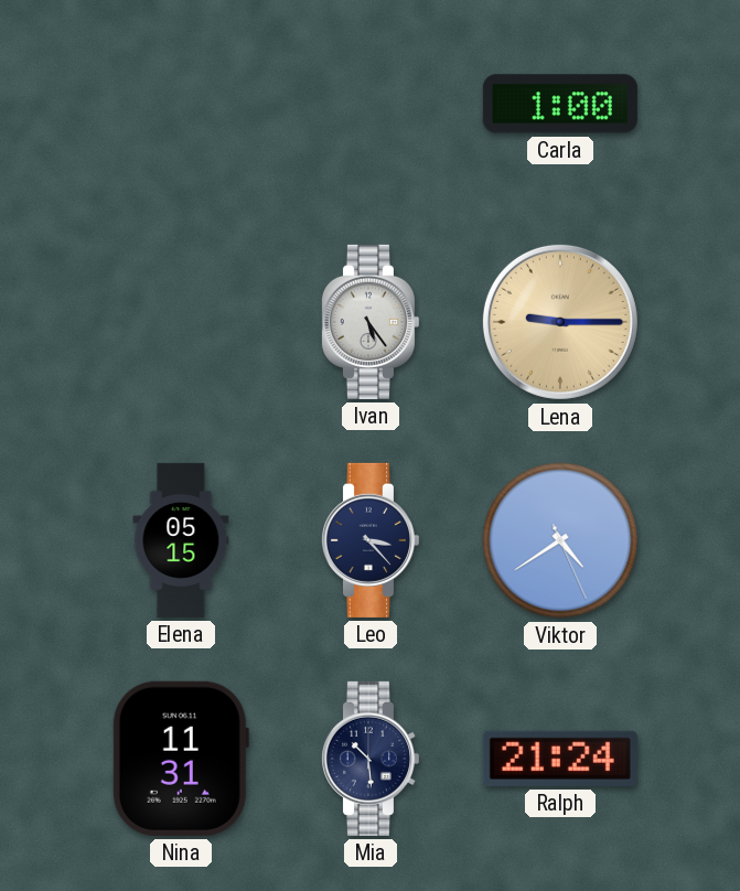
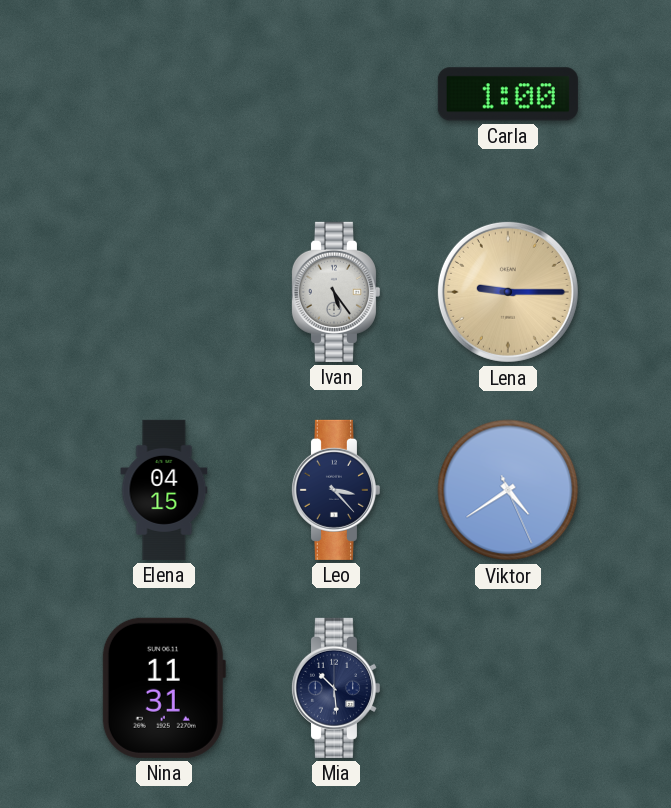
Elena: 05:15 -> 04:15
Ralph: 21:24 -> none
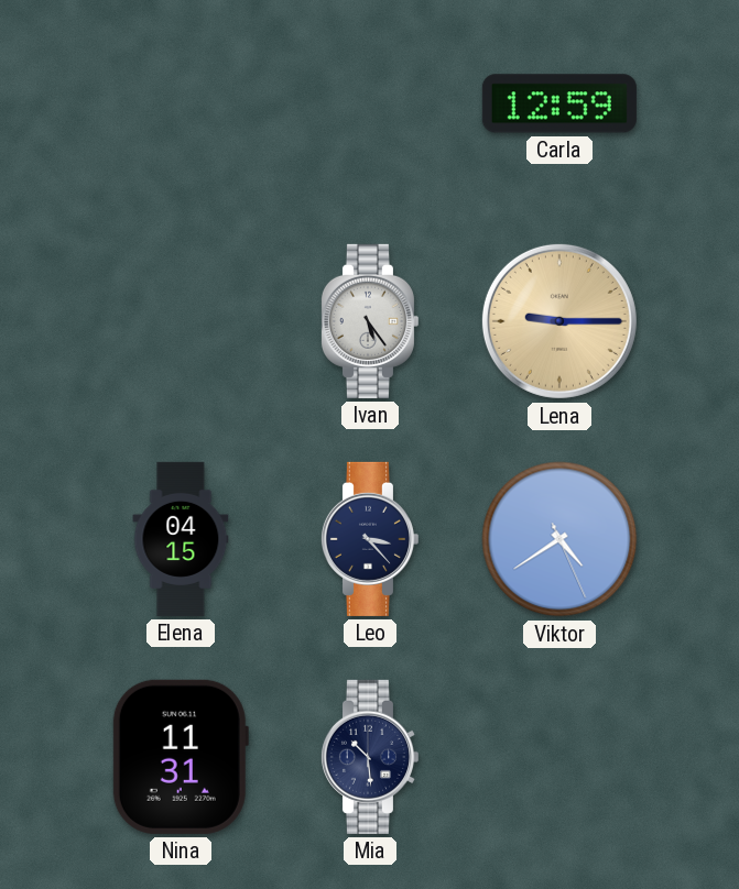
Carla: 1:00 -> 12:59
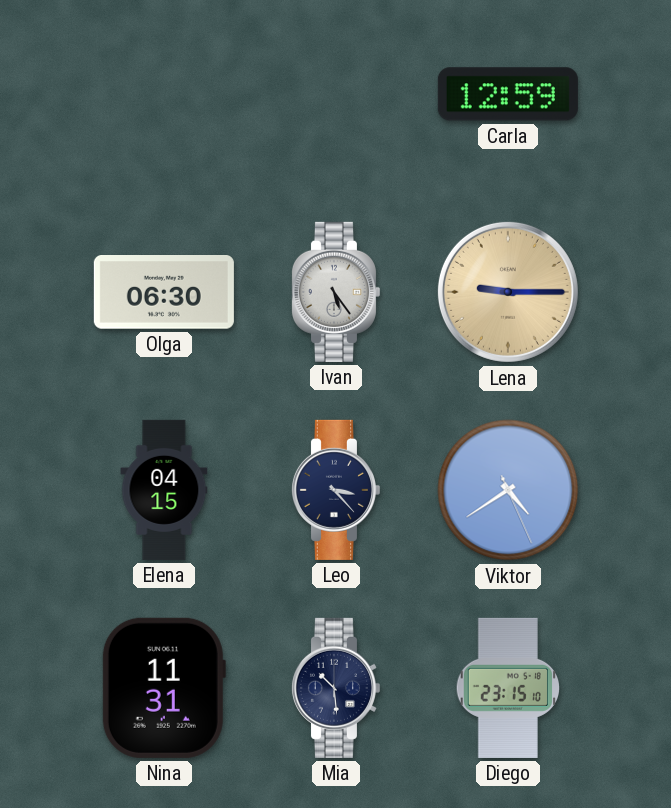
Olga: none -> 06:30
Diego: none -> 23:15
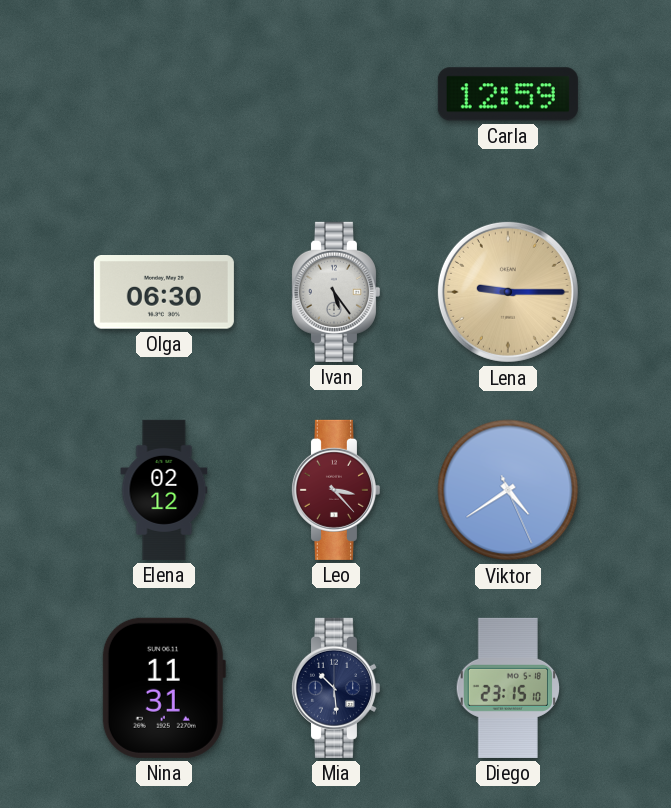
Elena: 04:15 -> 02:12
Leo dial: navy -> burgundy
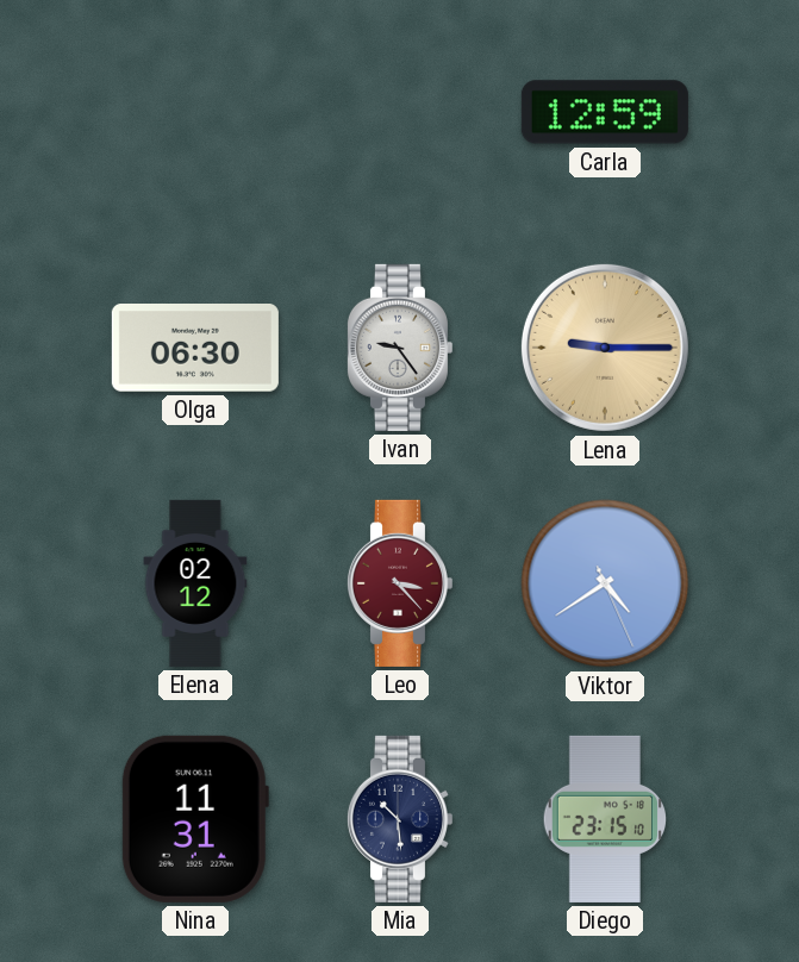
Ivan: 5:24 -> 9:24
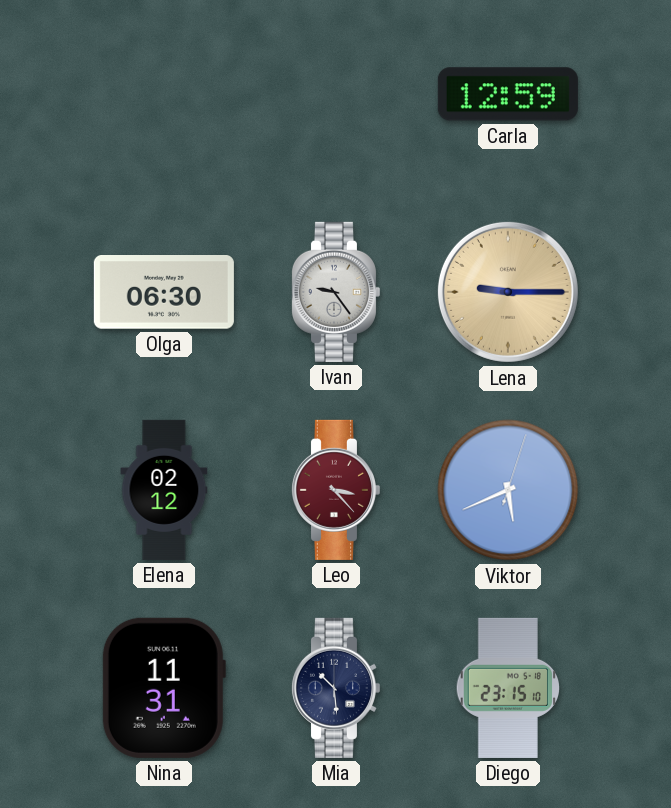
Viktor: 4:39 -> 5:41
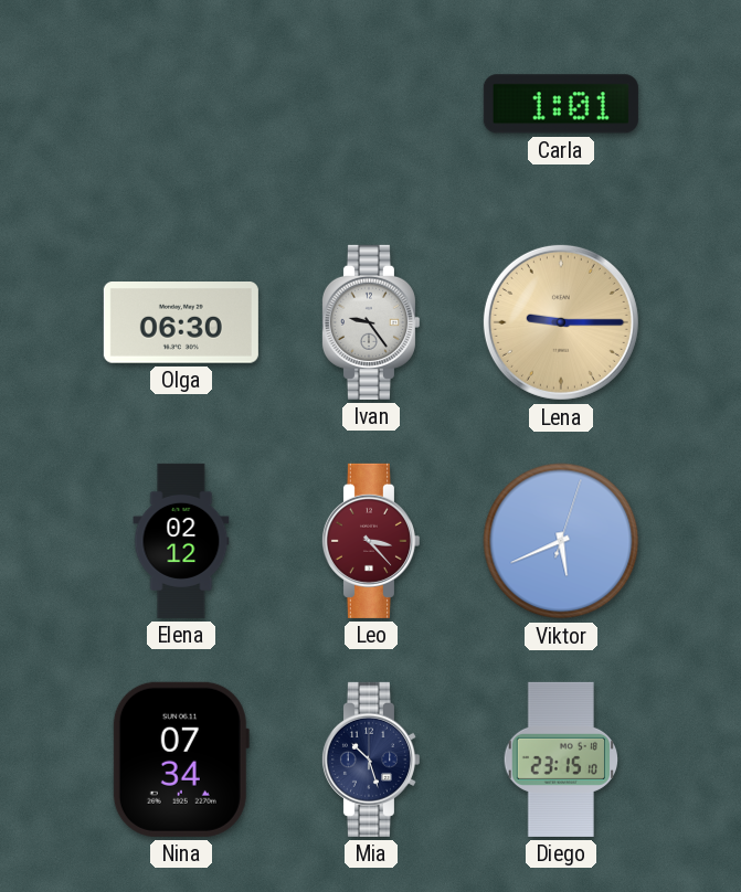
Carla: 12:59 -> 1:01
Nina: 11:31 -> 07:34
Mia: 10:29 -> 10:27
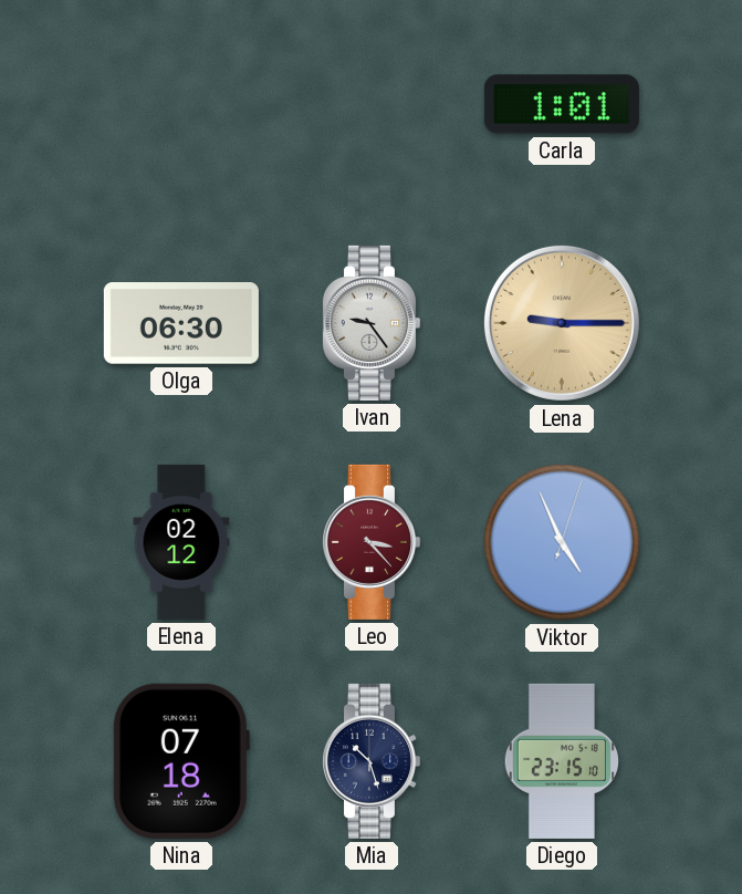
Viktor: 5:41 -> 4:56
Nina: 07:34 -> 07:18
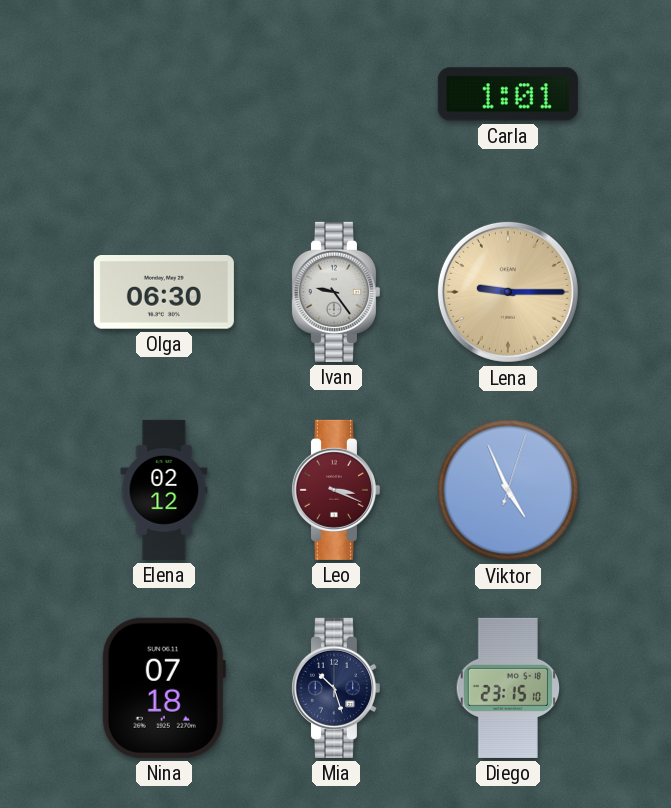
Leo: 3:23 -> 3:19
